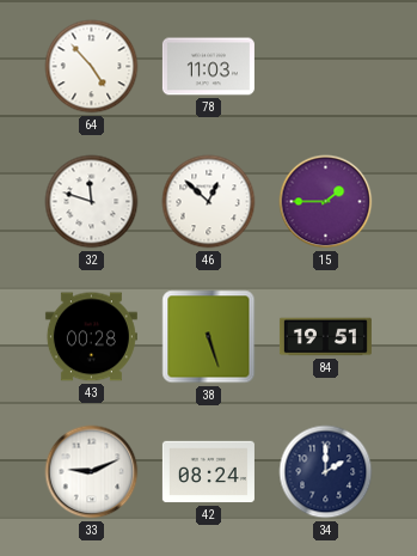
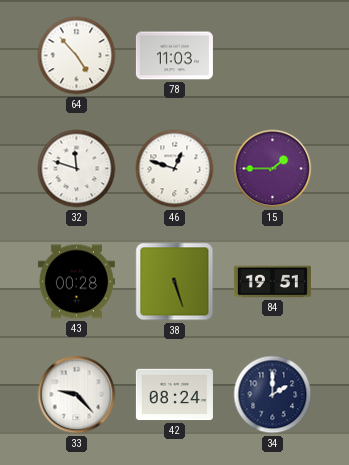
46: 12:52 -> 12:48
33: 9:11 -> 9:23
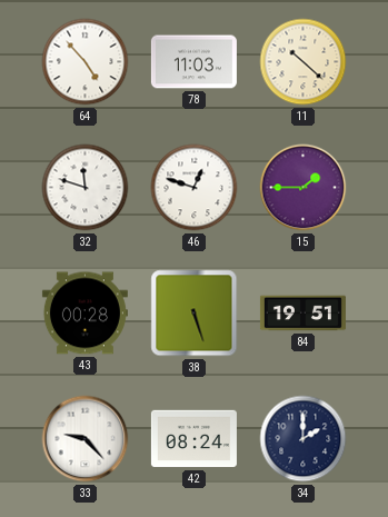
11: none -> 10:22
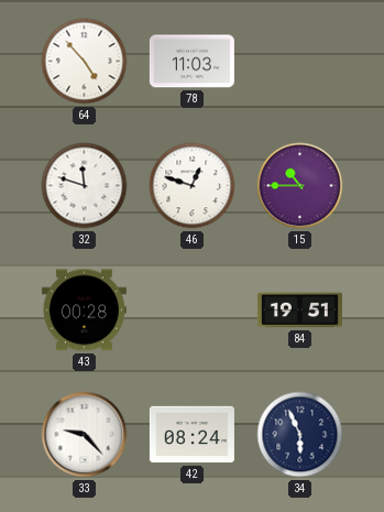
11: 10:22 -> none
15: 1:45 -> 10:45
38: 5:27 -> none
34: 2:00 -> 5:56
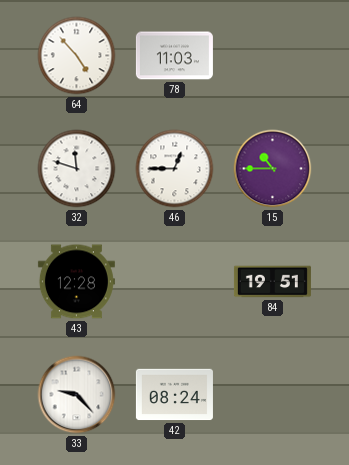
46: 12:48 -> 12:45
43: 00:28 -> 12:28
34: 5:56 -> none
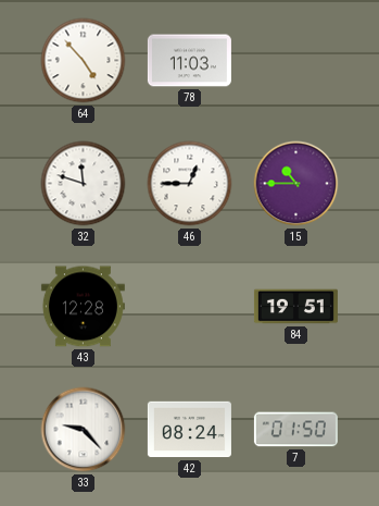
7: none -> 01:50
